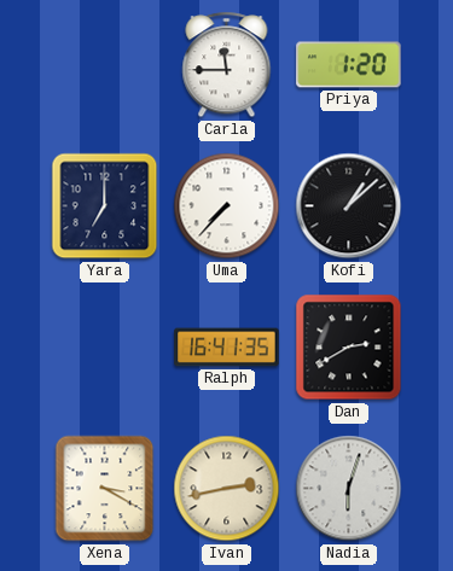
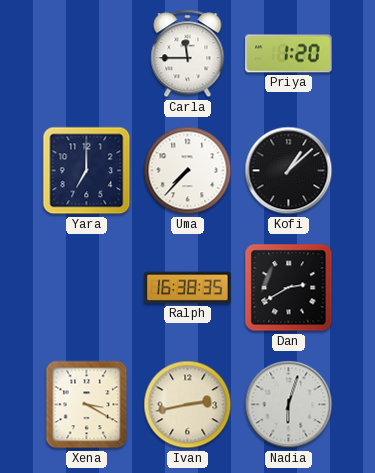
Ralph: 16:41 -> 16:38
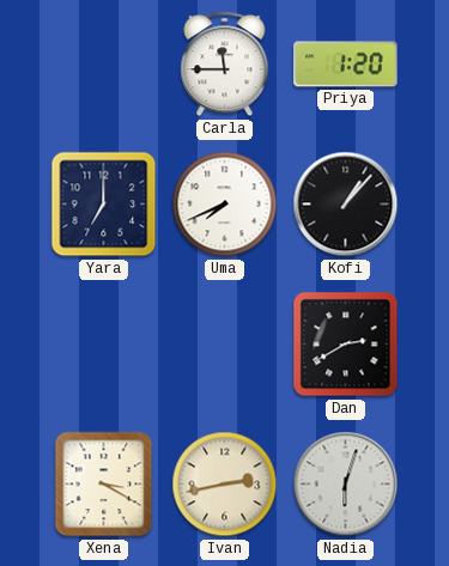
Uma: 7:37 -> 7:41
Kofi: 1:08 -> 1:07
Ralph: 16:38 -> none
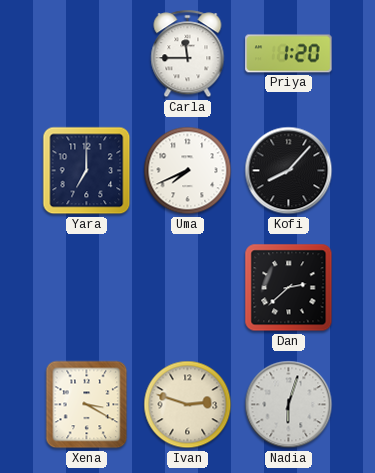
Kofi: 1:07 -> 8:07
Dan: 2:40 -> 2:38
Ivan: 2:43 -> 2:48
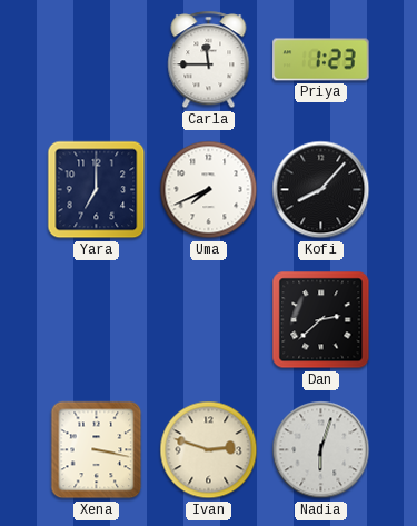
Priya: 1:20 -> 1:23
Xena: 3:20 -> 3:17
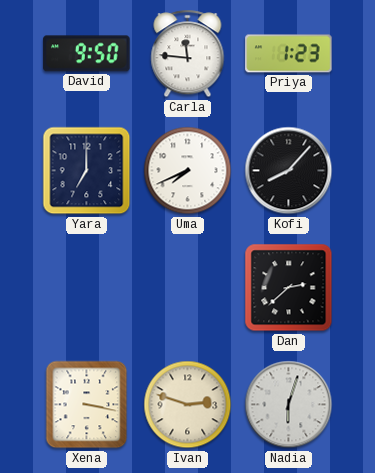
David: none -> 9:50
Carla: 11:45 -> 11:46
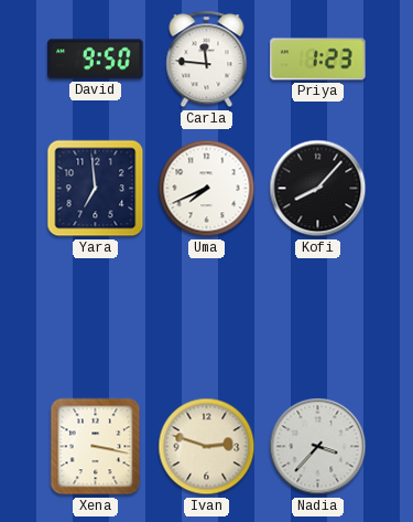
Yara: 7:00 -> 6:59
Dan: 2:38 -> none
Nadia: 6:03 -> 3:37
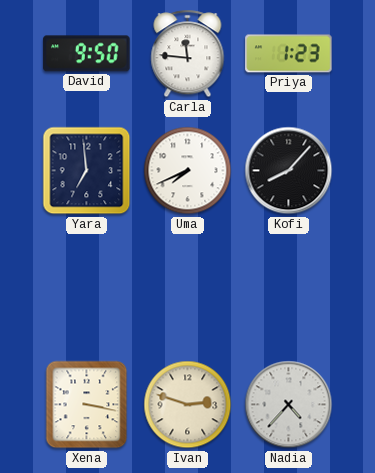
Nadia: 3:37 -> 4:37
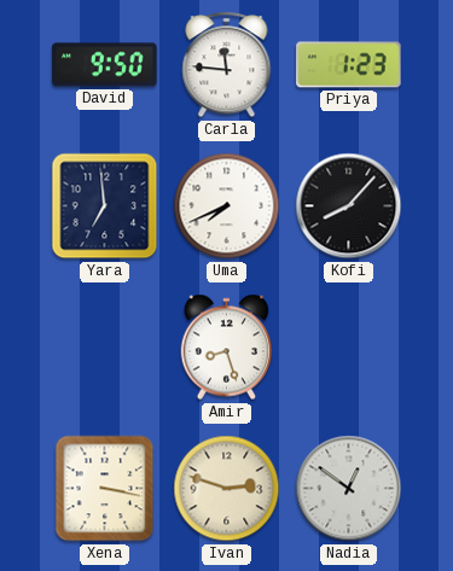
Amir: none -> 8:27
Nadia: 4:37 -> 12:51
